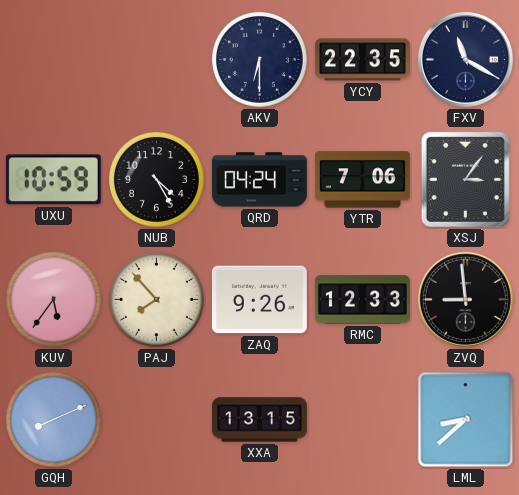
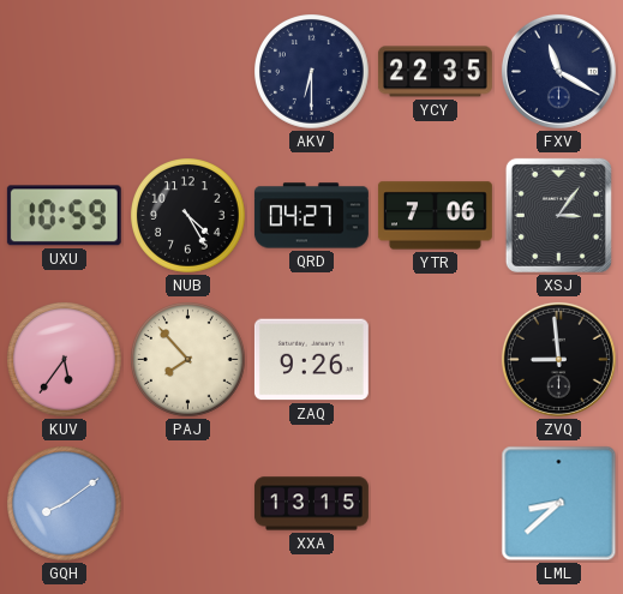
QRD: 04:24 -> 04:27
RMC: 12:33 -> none
GQH: 8:11 -> 8:09
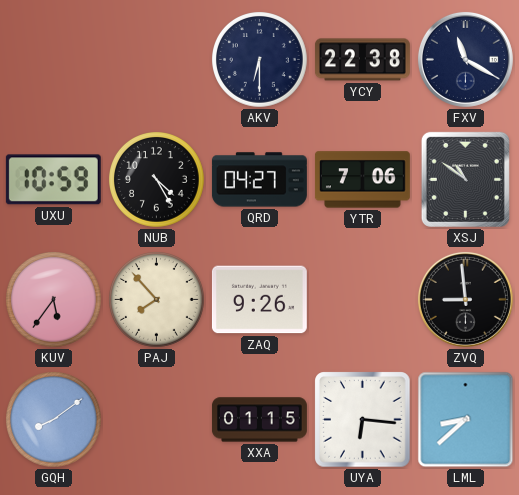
YCY: 22:35 -> 22:38
XSJ: 3:06 -> 10:51
XXA: 13:15 -> 01:15
UYA: none -> 6:16
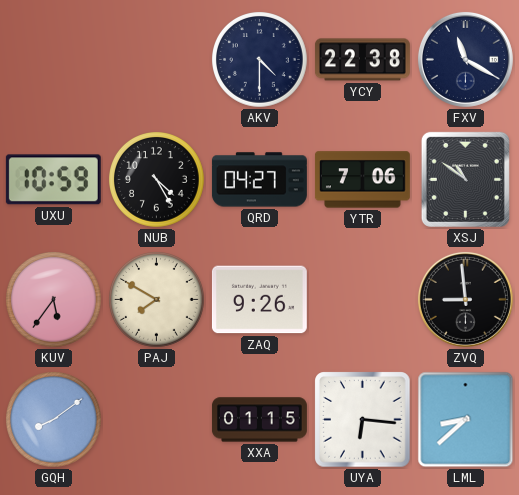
AKV: 6:30 -> 4:30
PAJ: 7:53 -> 7:50
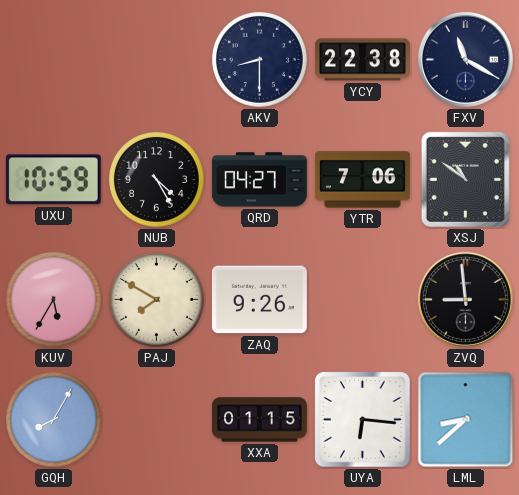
AKV: 4:30 -> 8:30
KUV: 5:36 -> 5:35
GQH: 8:09 -> 8:05
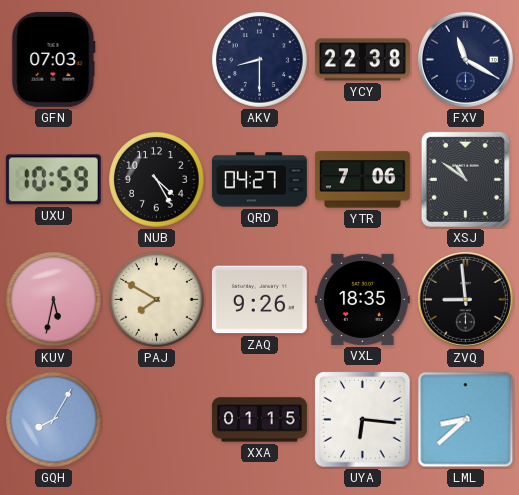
GFN: none -> 07:03
KUV: 5:35 -> 5:32
VXL: none -> 18:35
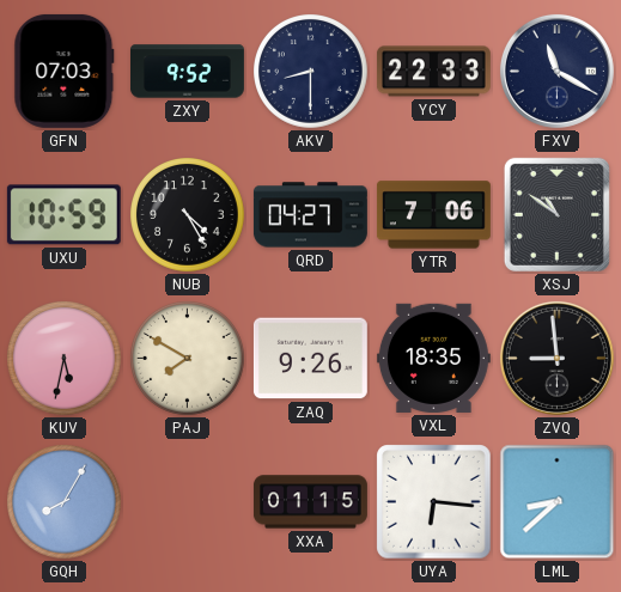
ZXY: none -> 9:52
YCY: 22:38 -> 22:33
